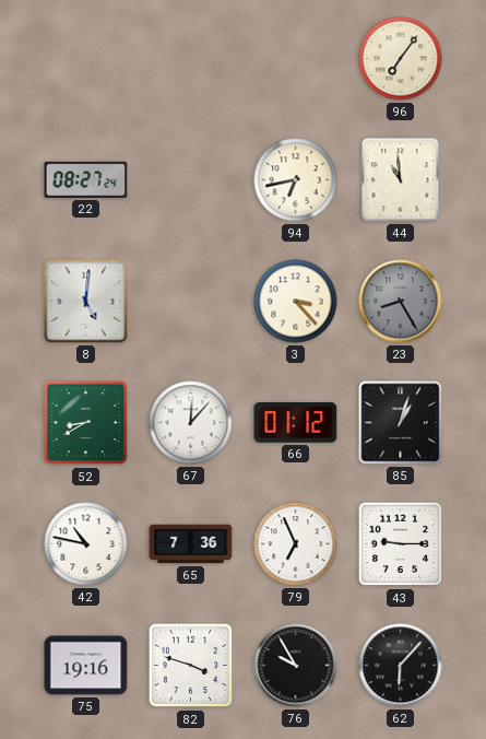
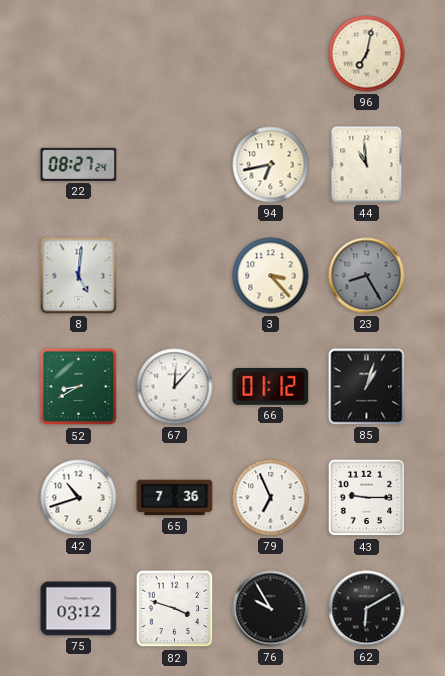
96: 7:06 -> 7:02
42: 10:47 -> 10:42
75: 19:16 -> 03:12
62: 6:07 -> 6:10
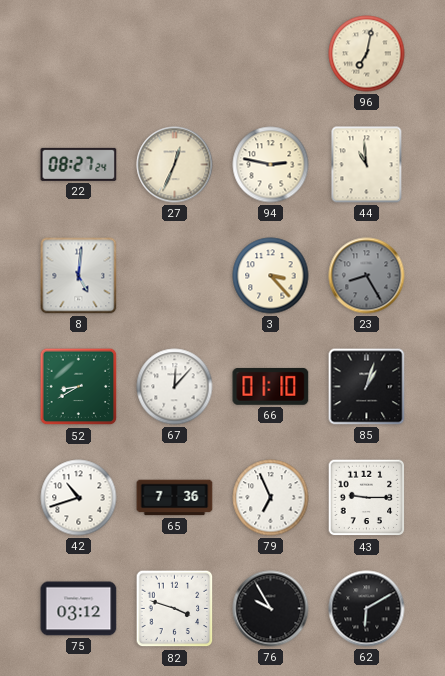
27: none -> 12:34
94: 6:43 -> 2:47
66: 01:12 -> 01:10
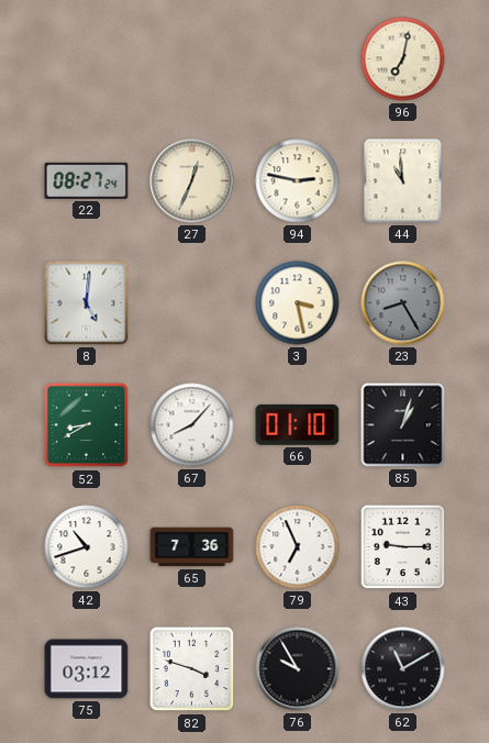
3: 3:23 -> 3:28
67: 12:07 -> 8:07
62: 6:10 -> 11:10
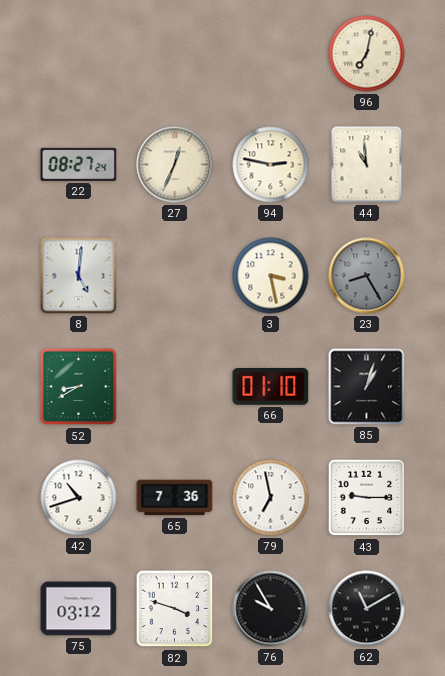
67: 8:07 -> none
79: 6:56 -> 6:58
